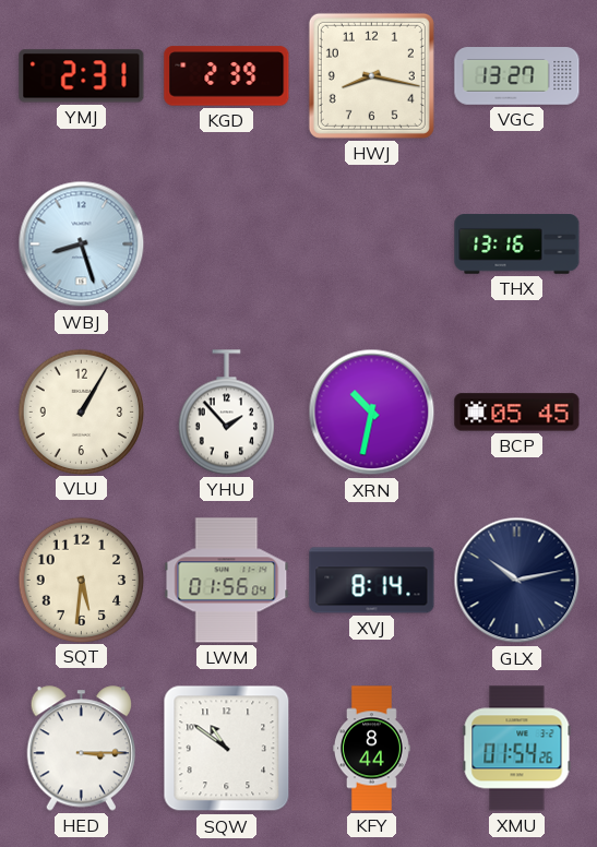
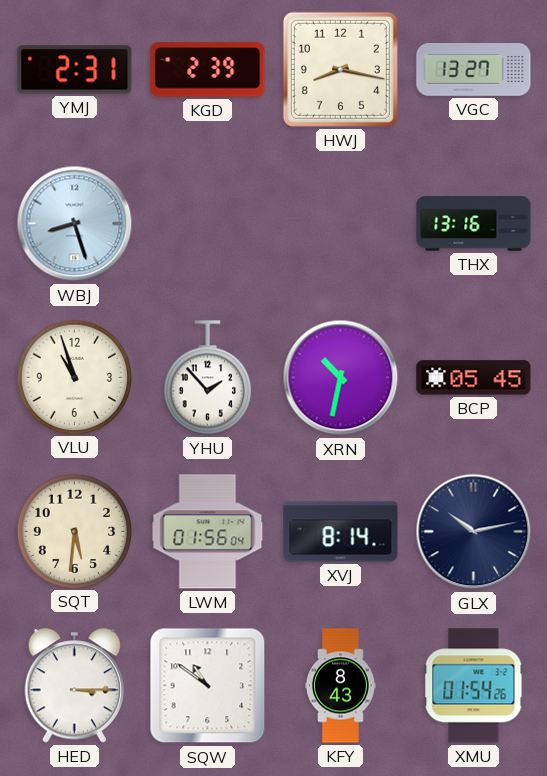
VLU: 1:05 -> 10:57
KFY: 8:44 -> 8:43
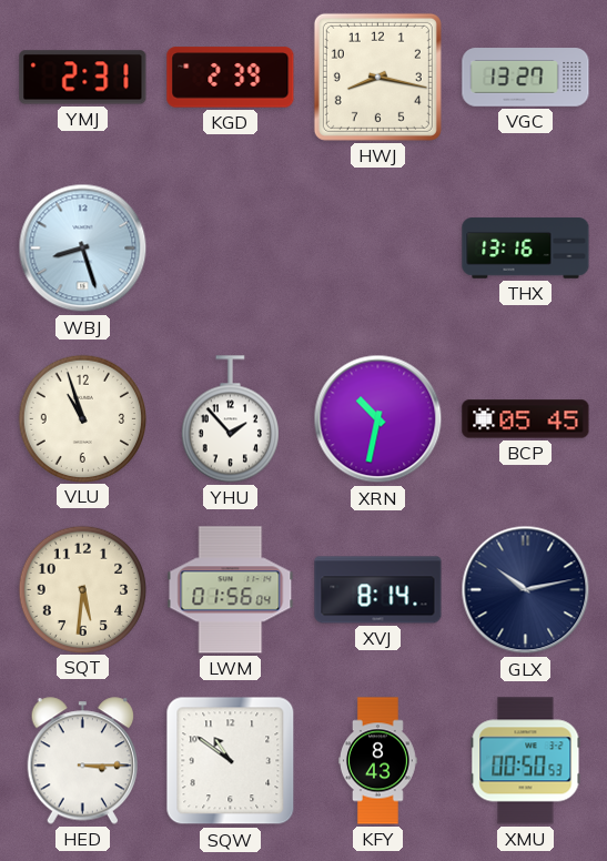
XMU: 01:54 -> 00:50
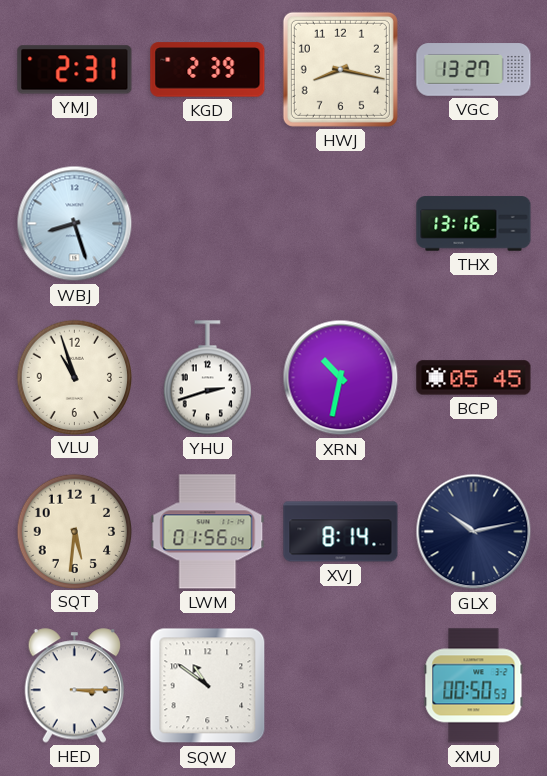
YHU: 1:53 -> 2:42
KFY: 8:43 -> none
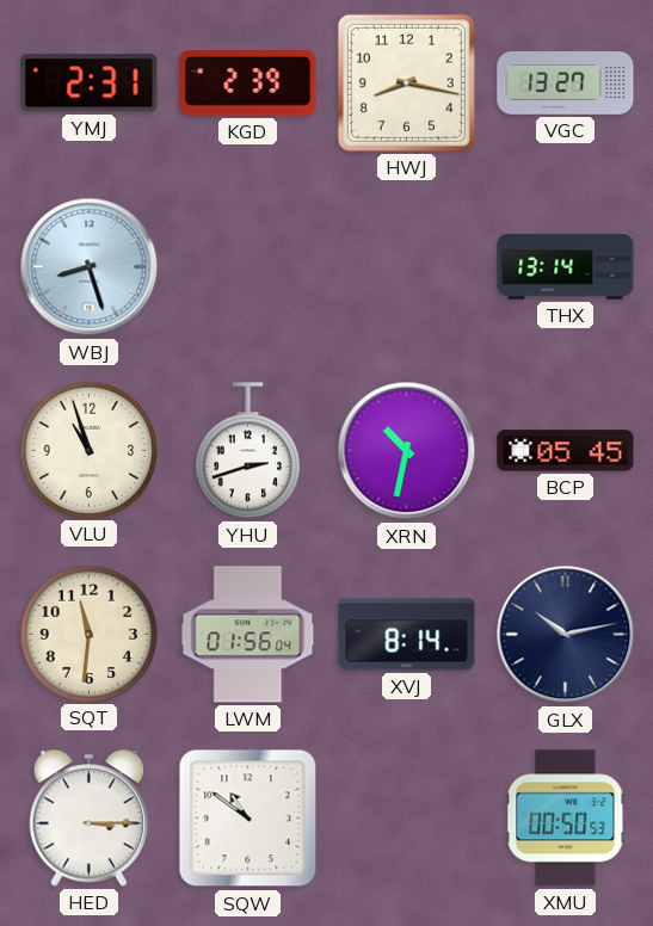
THX: 13:16 -> 13:14
SQT: 5:31 -> 11:31
